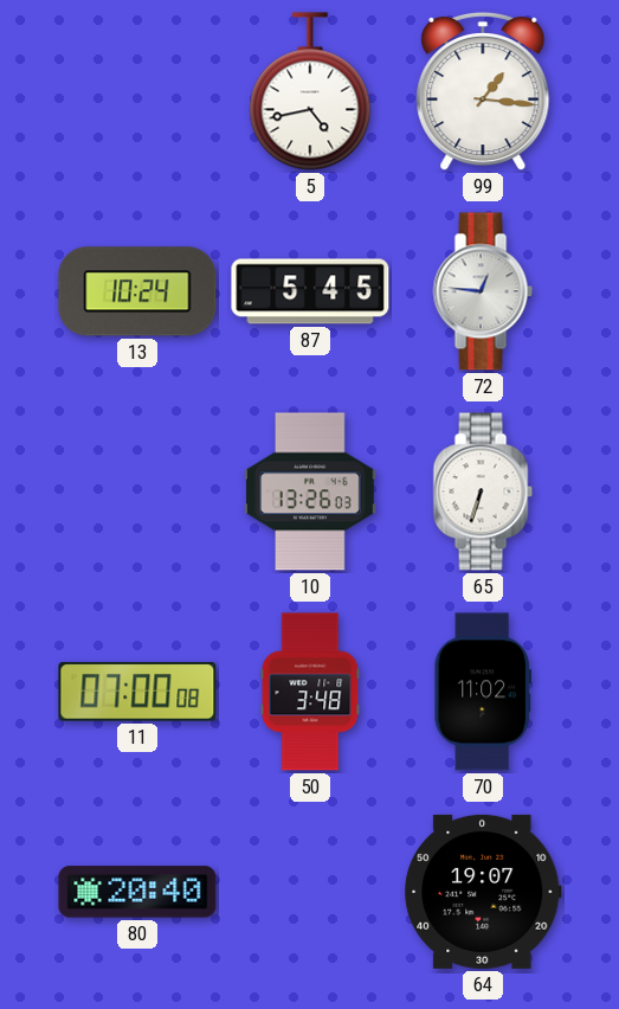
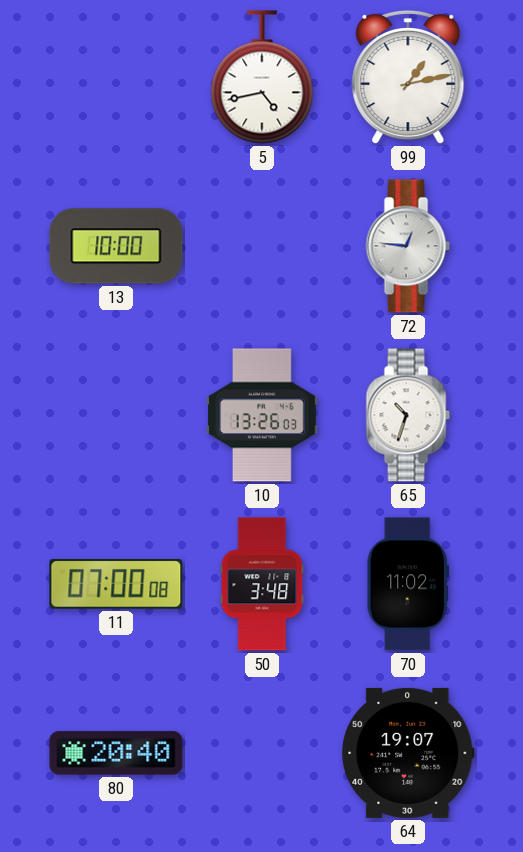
99: 1:16 -> 1:13
13: 10:24 -> 10:00
87: 5:45 -> none
65: 6:33 -> 10:33
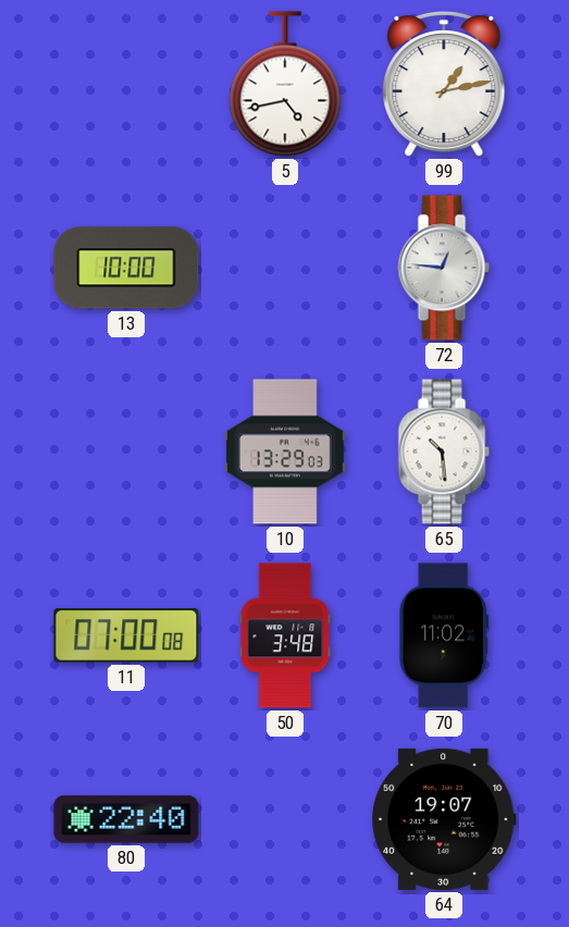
10: 13:26 -> 13:29
65: 10:33 -> 10:29
80: 20:40 -> 22:40
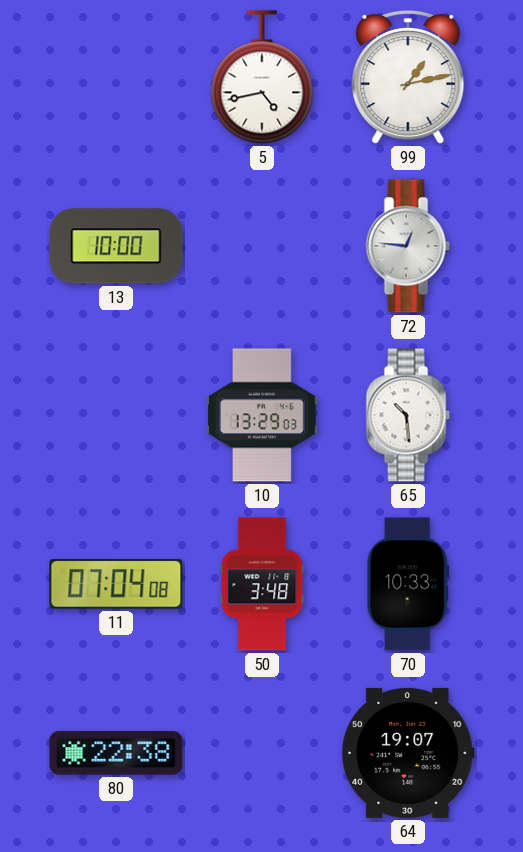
11: 07:00 -> 07:04
70: 11:02 -> 10:33
80: 22:40 -> 22:38
